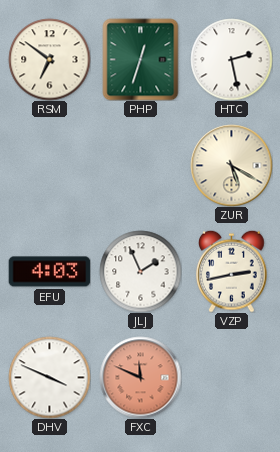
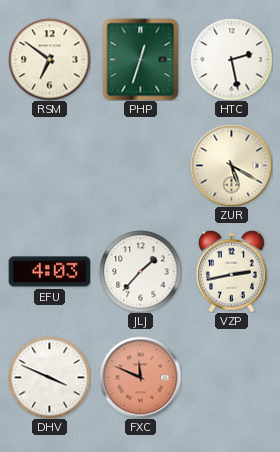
JLJ: 1:56 -> 1:37
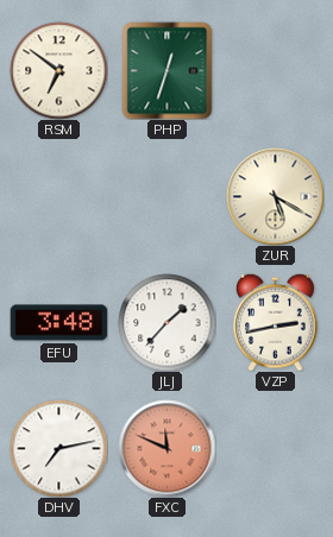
HTC: 2:28 -> none
EFU: 4:03 -> 3:48
DHV: 3:49 -> 7:13
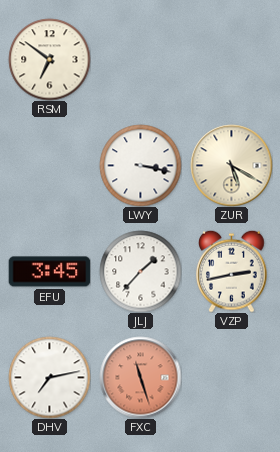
PHP: 12:33 -> none
LWY: none -> 3:17
EFU: 3:48 -> 3:45
FXC: 11:49 -> 11:27
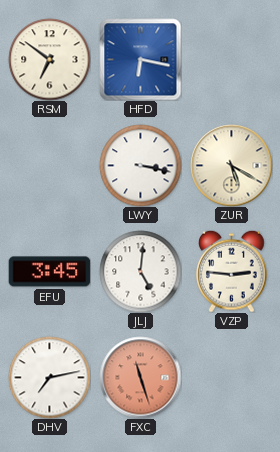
HFD: none -> 6:17
JLJ: 1:37 -> 5:01
VZP: 2:43 -> 2:46
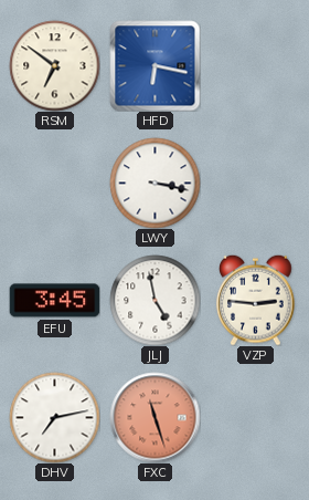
ZUR: 5:20 -> none
JLJ: 5:01 -> 4:58
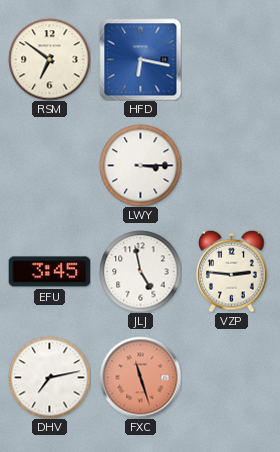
LWY: 3:17 -> 3:15
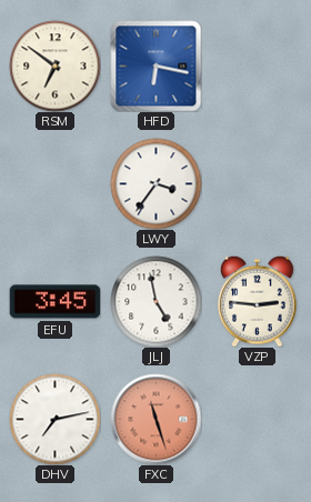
LWY: 3:15 -> 3:36
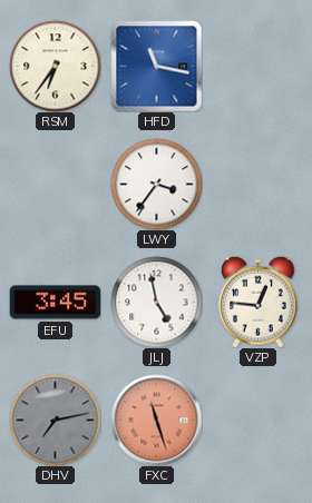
RSM: 6:51 -> 6:36
HFD: 6:17 -> 11:17
VZP: 2:46 -> 12:46
DHV dial: white -> grey
